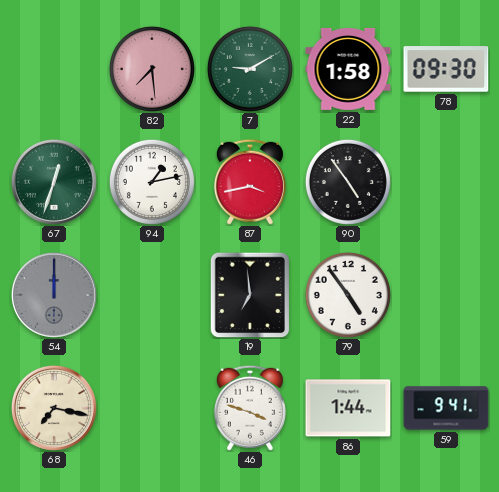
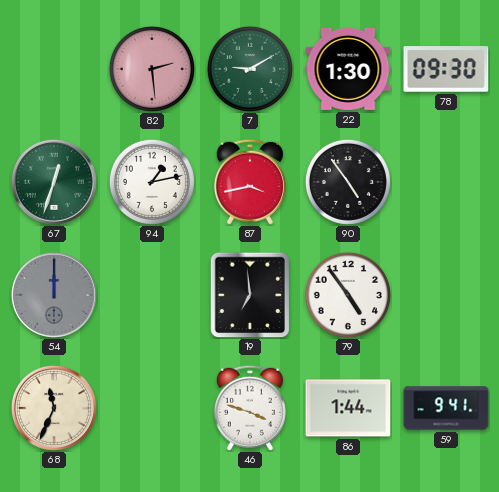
82: 7:29 -> 2:29
22: 1:58 -> 1:30
68: 7:17 -> 11:34
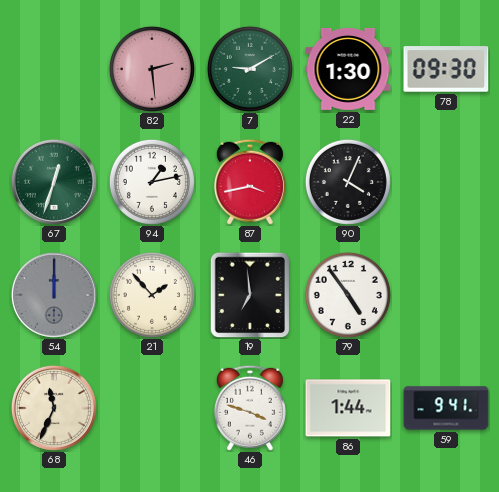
90: 4:54 -> 4:04
21: none -> 1:53
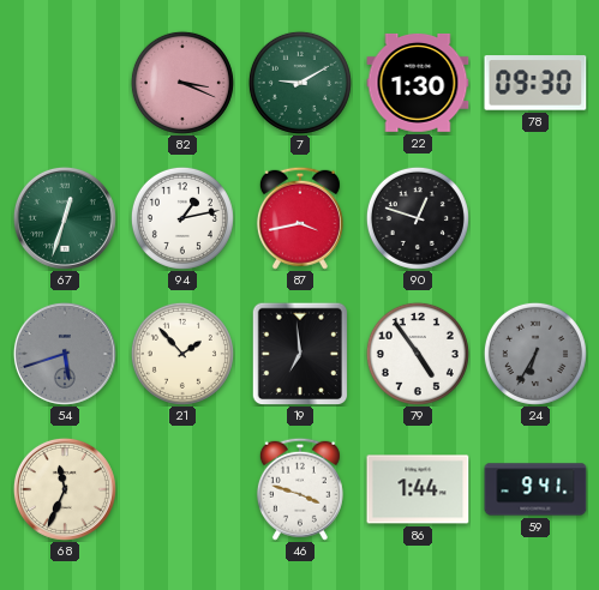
82: 2:29 -> 3:19
90: 4:04 -> 12:48
54: 12:00 -> 5:42
24: none -> 6:35
